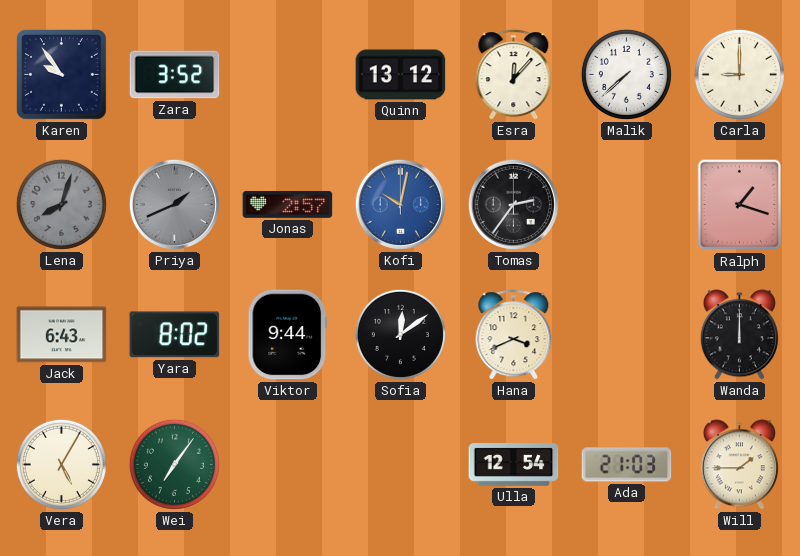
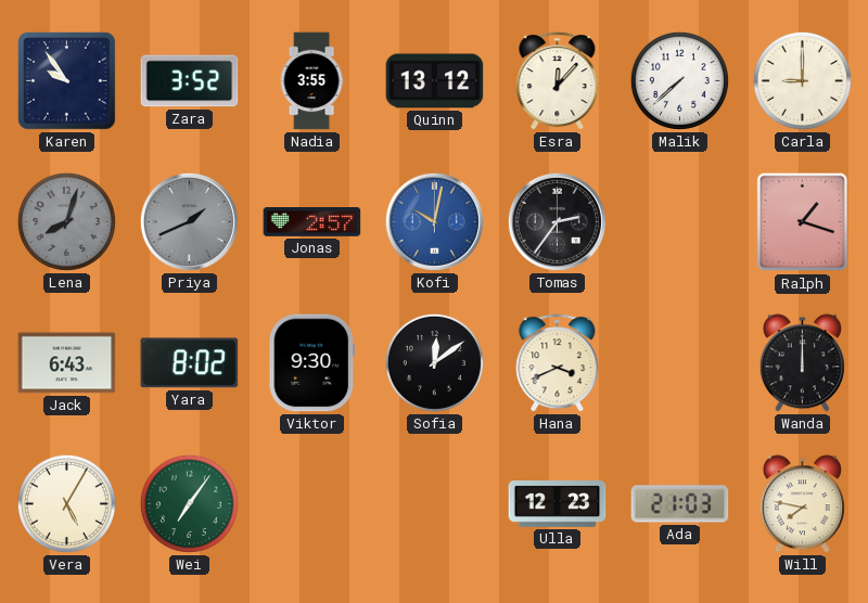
Nadia: none -> 3:55
Viktor: 9:44 -> 9:30
Ulla: 12:54 -> 12:23
Will: 1:45 -> 7:47
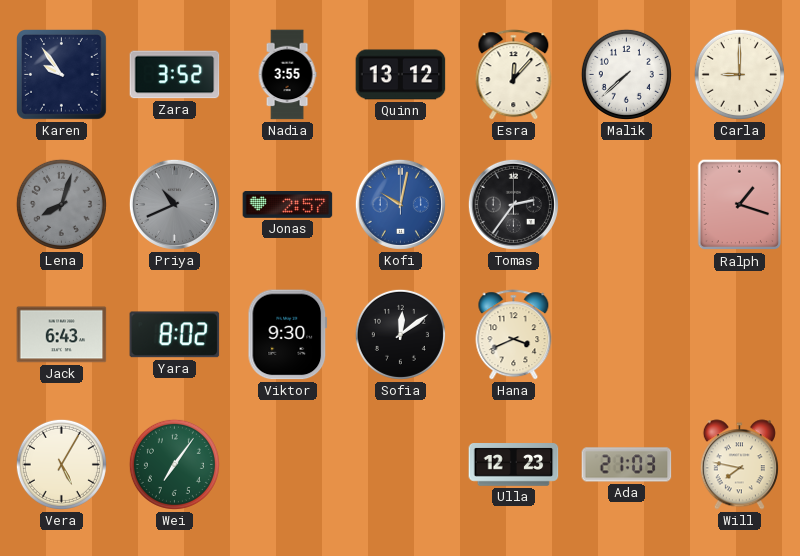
Priya: 1:41 -> 10:41
Wanda: 12:00 -> none
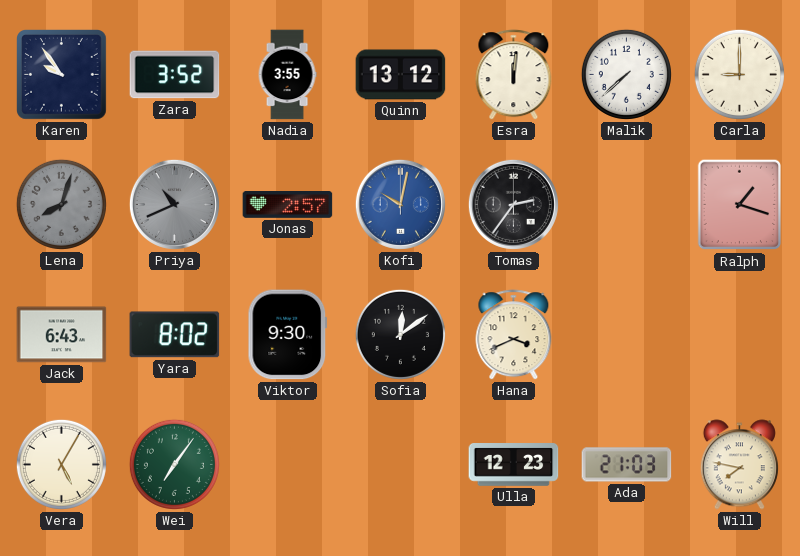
Esra: 12:07 -> 12:01
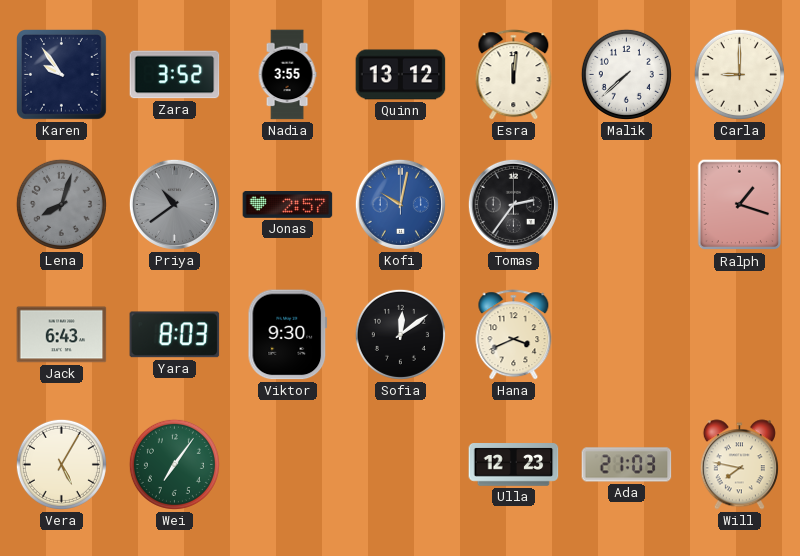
Priya: 10:41 -> 10:39
Yara: 8:02 -> 8:03
